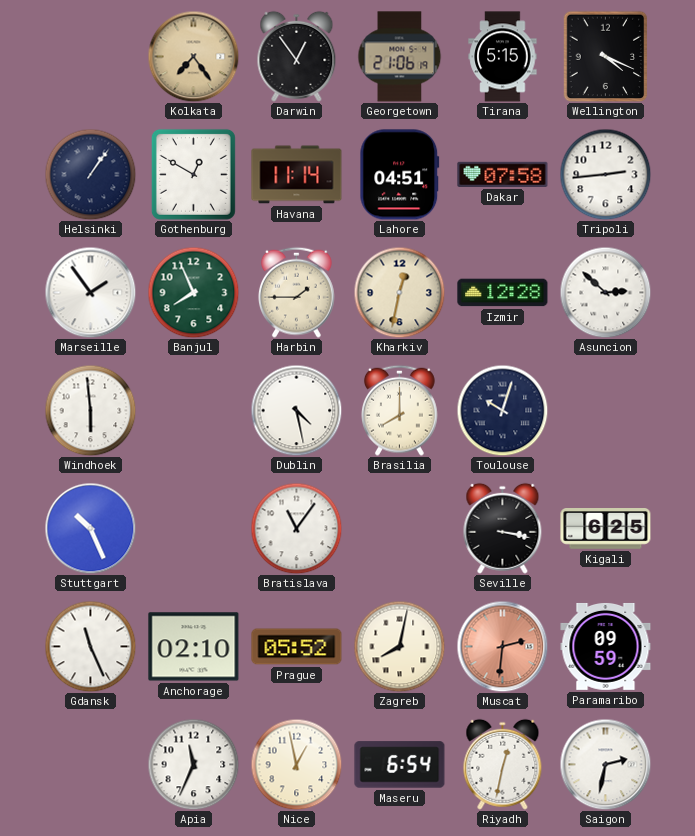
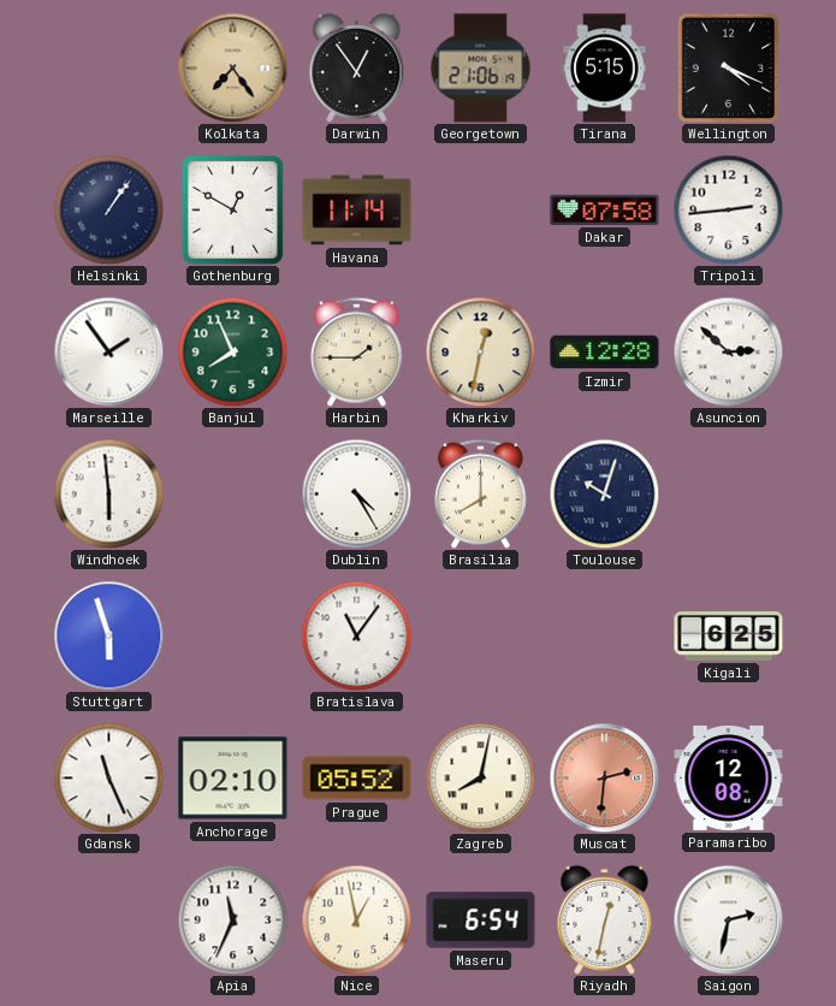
Lahore: 04:51 -> none
Dublin: 4:28 -> 4:25
Stuttgart: 10:26 -> 5:57
Seville: 3:17 -> none
Paramaribo: 09:59 -> 12:08
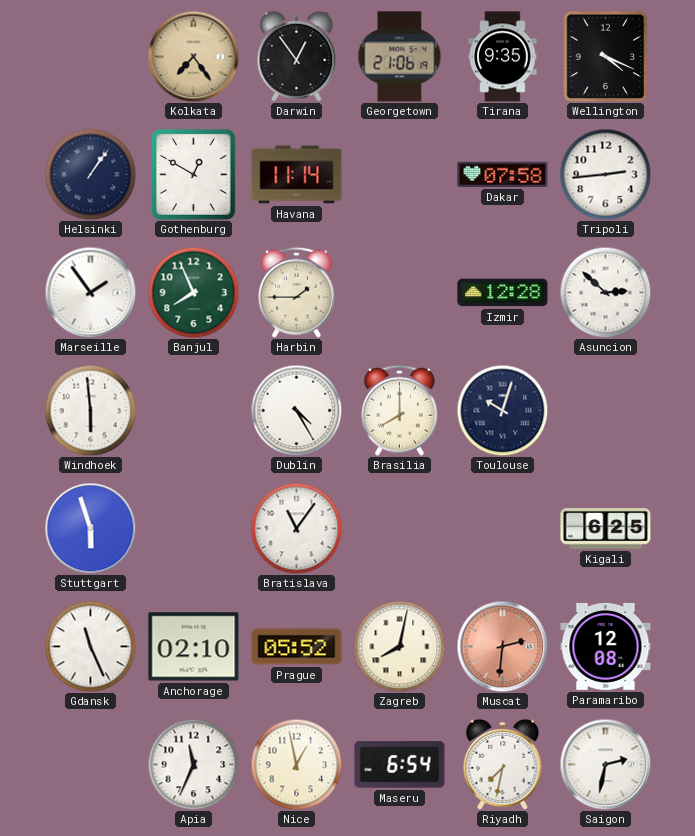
Tirana: 5:15 -> 9:35
Kharkiv: 12:32 -> none
Riyadh: 12:32 -> 7:32
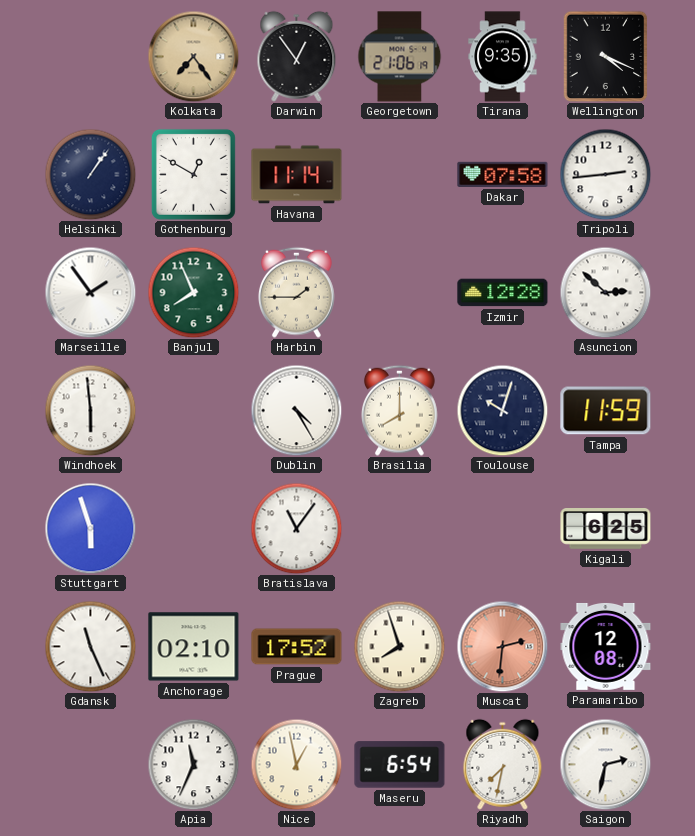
Tampa: none -> 11:59
Prague: 05:52 -> 17:52
Zagreb: 8:02 -> 7:57
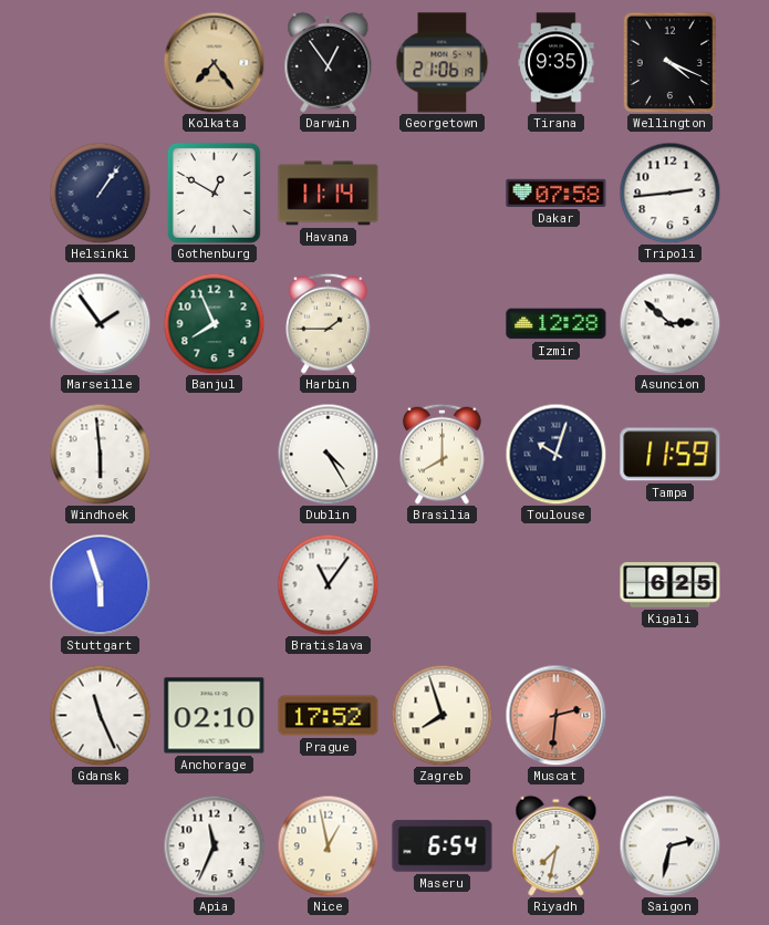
Paramaribo: 12:08 -> none
